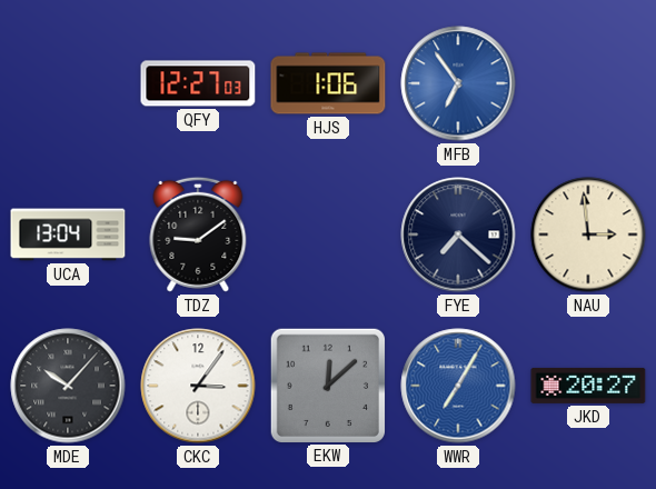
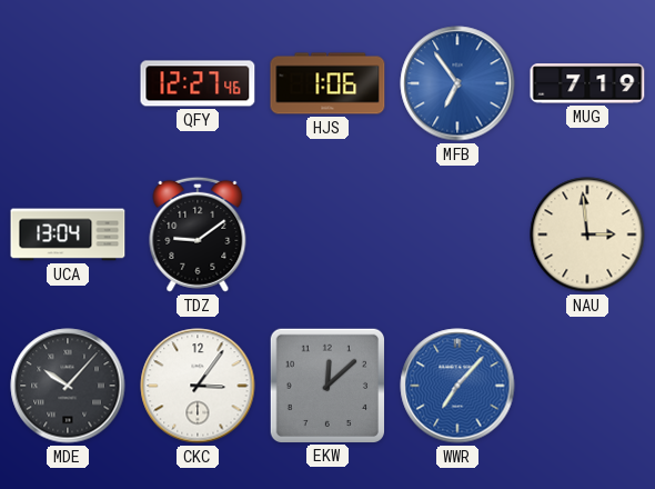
QFY: 12:27:03 -> 12:27:46
MUG: none -> 7:19
FYE: 7:22 -> none
WWR: 7:05 -> 7:07
JKD: 20:27 -> none
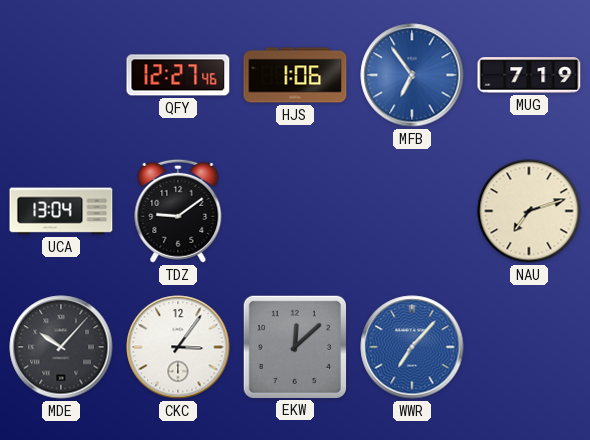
NAU: 2:59 -> 7:12
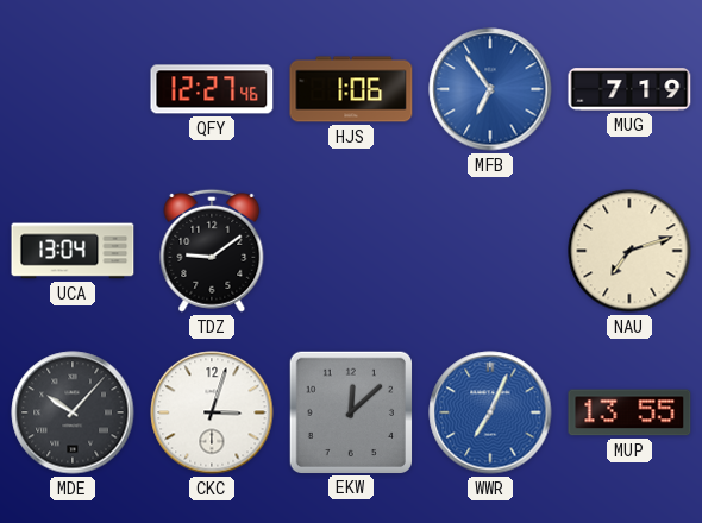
CKC: 3:06 -> 3:03
WWR: 7:07 -> 7:04
MUP: none -> 13:55
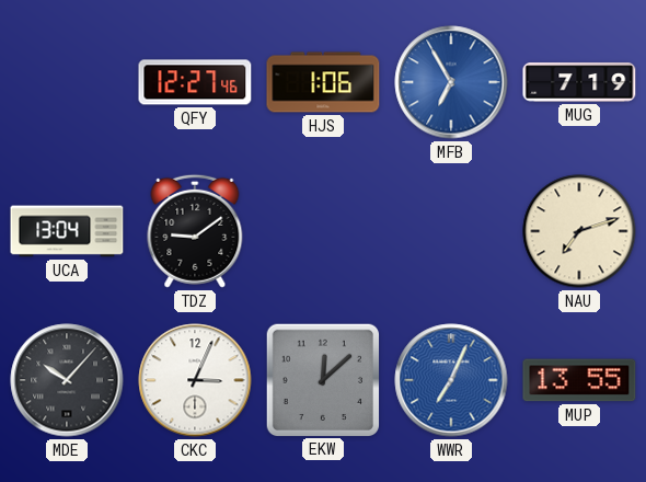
MFB: 6:54 -> 6:55
CKC: 3:03 -> 3:04
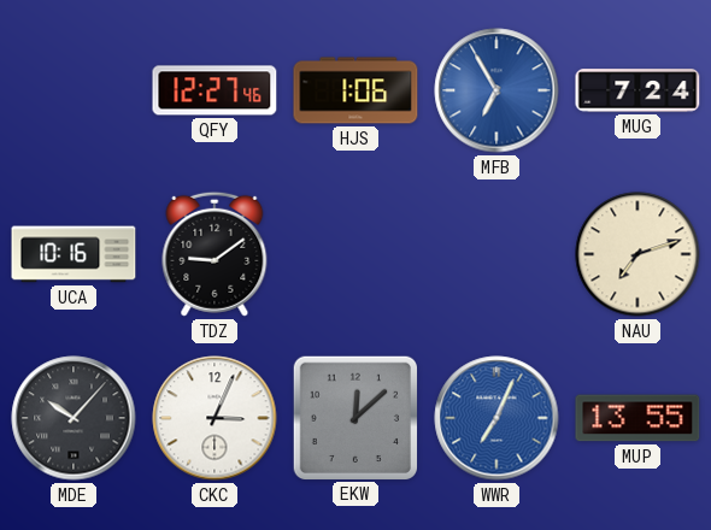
MUG: 7:19 -> 7:24
UCA: 13:04 -> 10:16
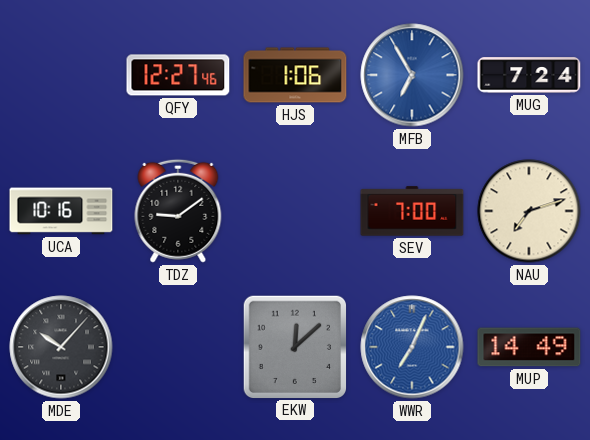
SEV: none -> 7:00
CKC: 3:04 -> none
MUP: 13:55 -> 14:49
